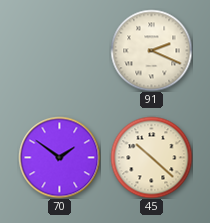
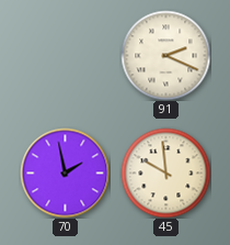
70: 1:51 -> 1:58
45: 10:22 -> 9:59
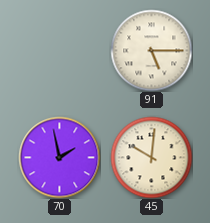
91: 2:19 -> 5:15
45: 9:59 -> 10:01
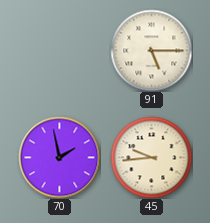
45: 10:01 -> 9:44
